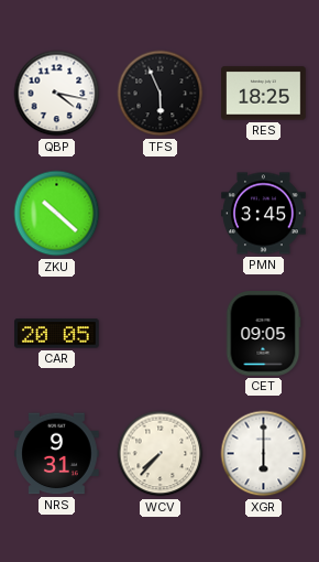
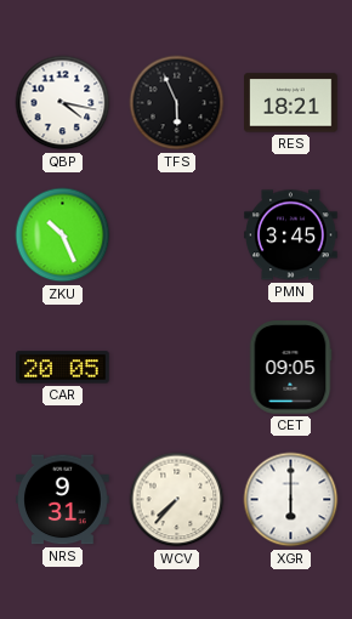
RES: 18:25 -> 18:21
ZKU: 10:22 -> 10:26
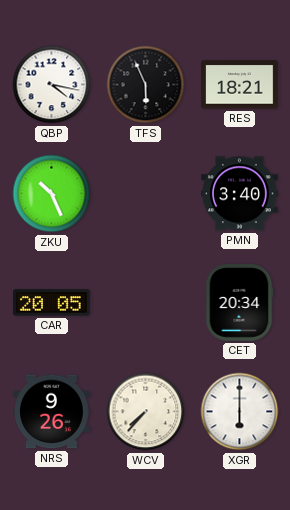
PMN: 3:45 -> 3:40
CET: 09:05 -> 20:34
NRS: 9:31 -> 9:26
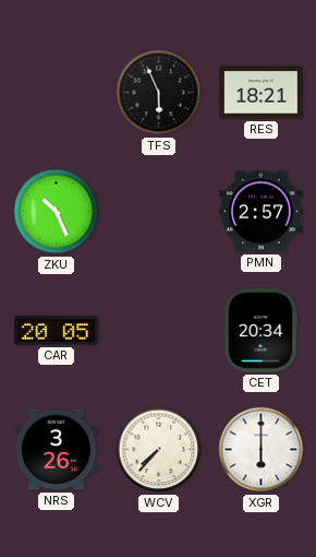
QBP: 4:17 -> none
PMN: 3:40 -> 2:57
NRS: 9:26 -> 3:26
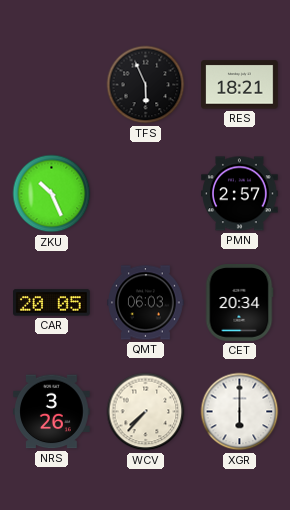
QMT: none -> 06:03
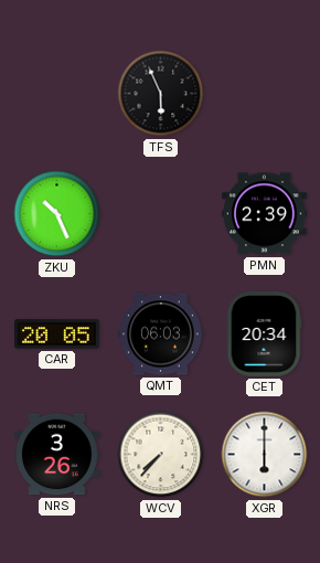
RES: 18:21 -> none
PMN: 2:57 -> 2:39
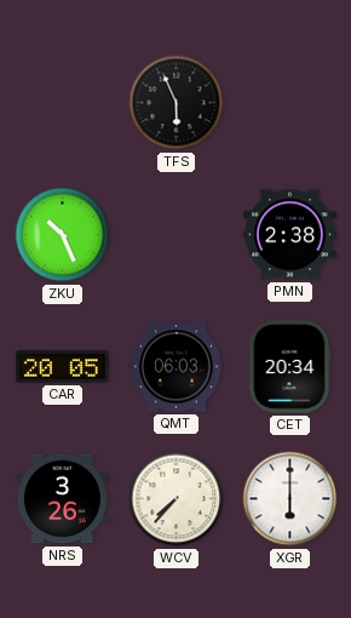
PMN: 2:39 -> 2:38
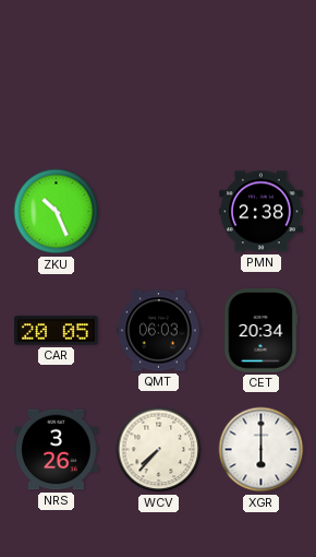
TFS: 5:56 -> none
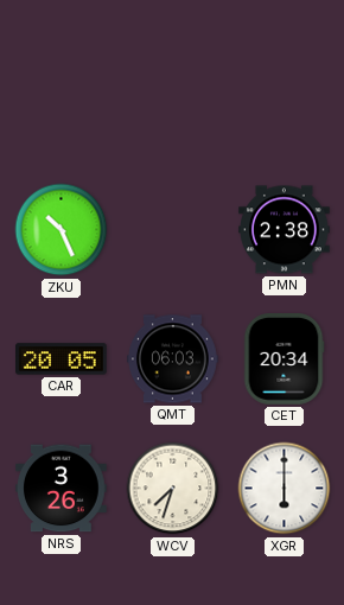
WCV: 7:37 -> 7:33
